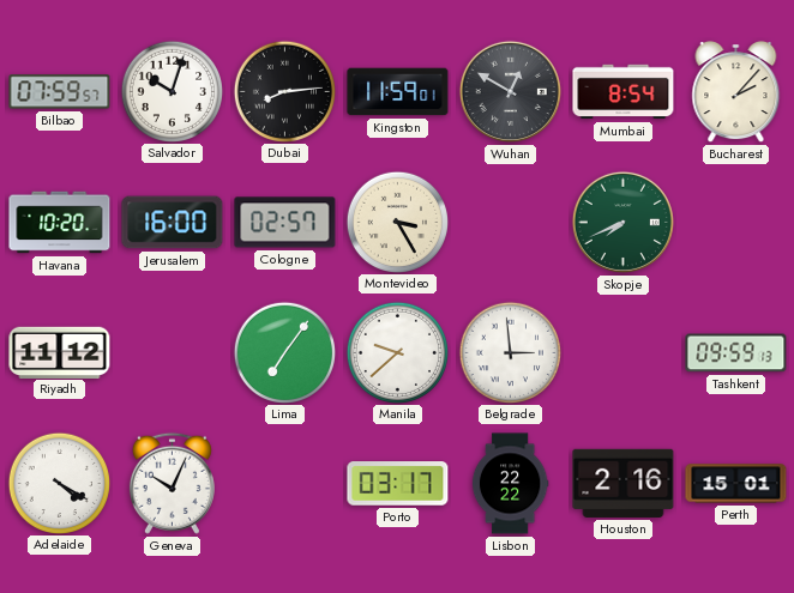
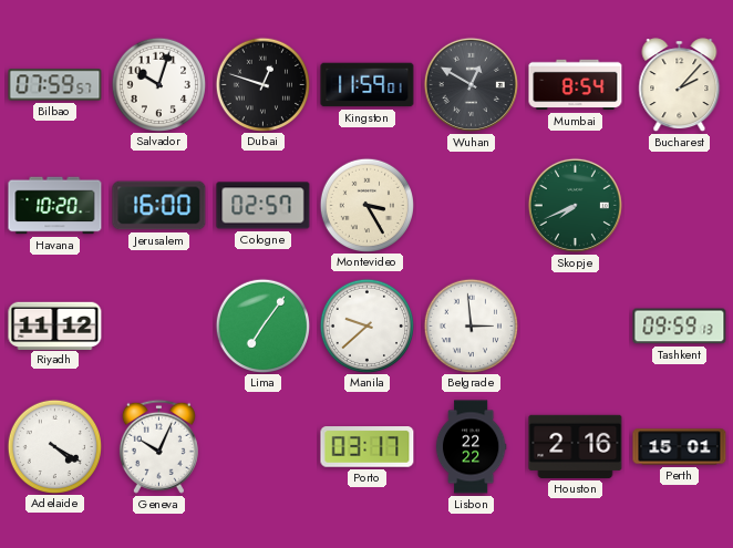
Dubai: 8:14 -> 12:48
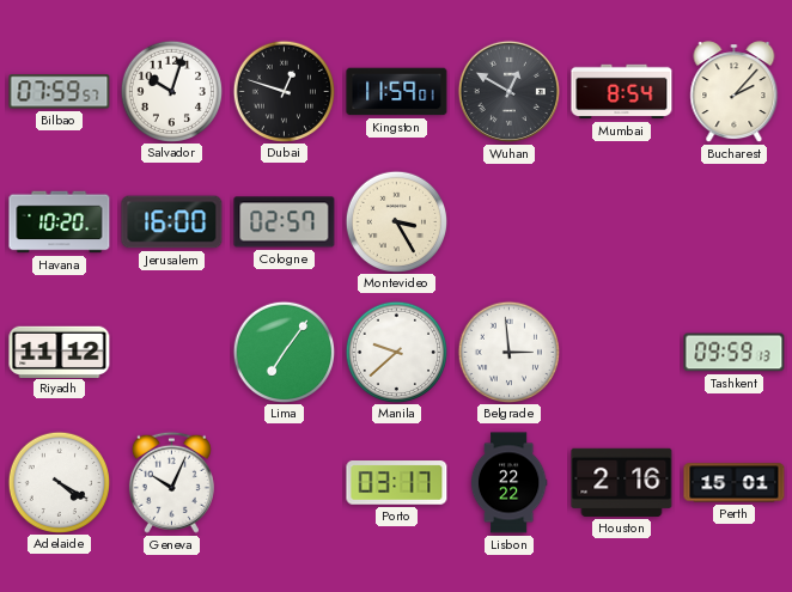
Skopje: 7:41 -> none
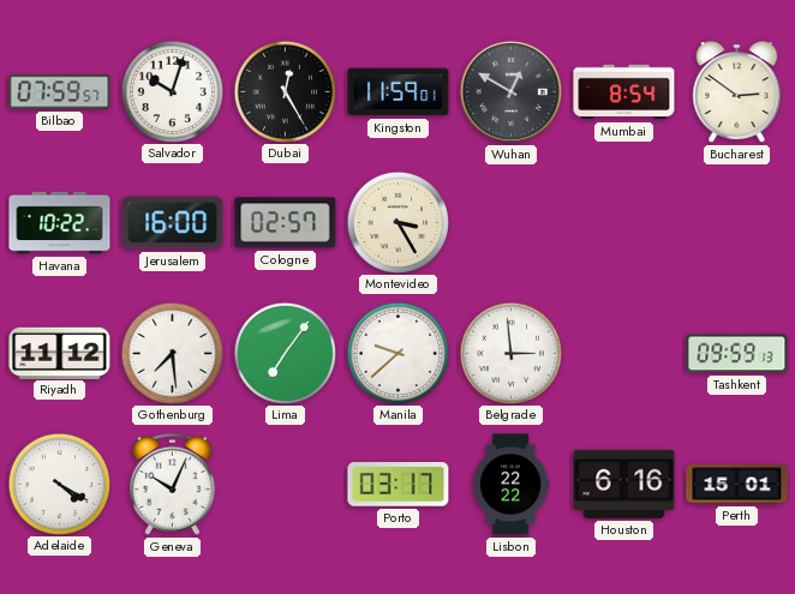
Dubai: 12:48 -> 12:25
Bucharest: 2:07 -> 2:51
Havana: 10:20 -> 10:22
Gothenburg: none -> 7:29
Houston: 2:16 -> 6:16
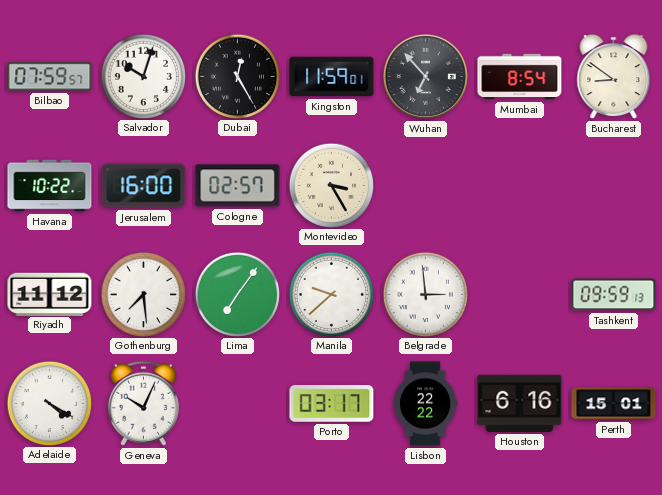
Wuhan: 12:50 -> 6:53
Bucharest: 2:51 -> 8:51
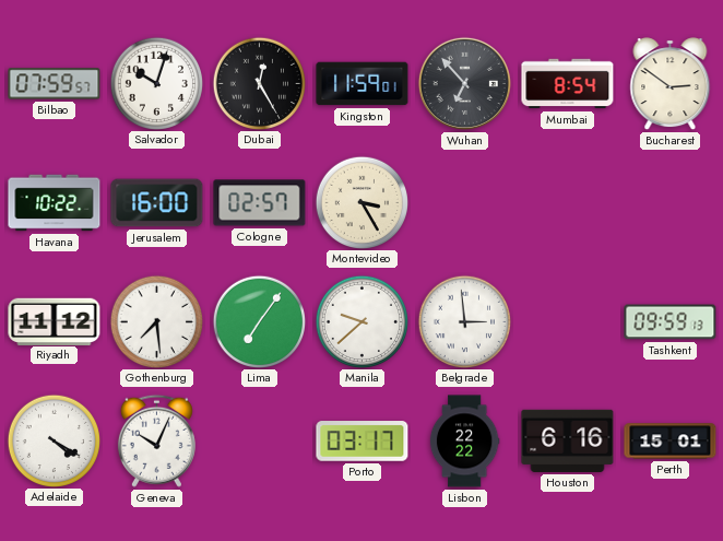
Bucharest: 8:51 -> 2:51
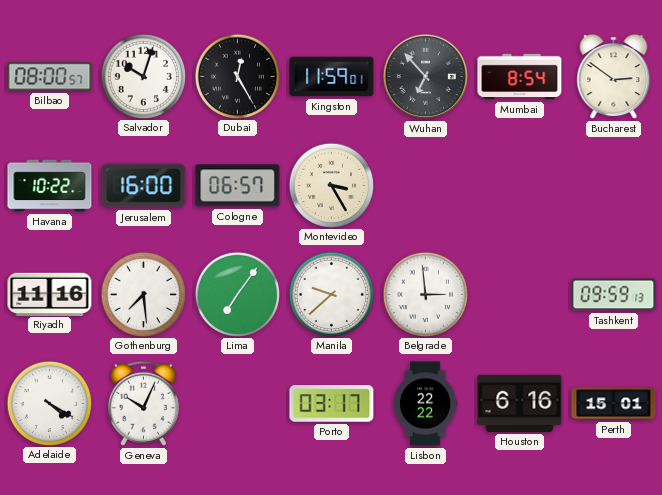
Bilbao: 07:59 -> 08:00
Cologne: 02:57 -> 06:57
Riyadh: 11:12 -> 11:16
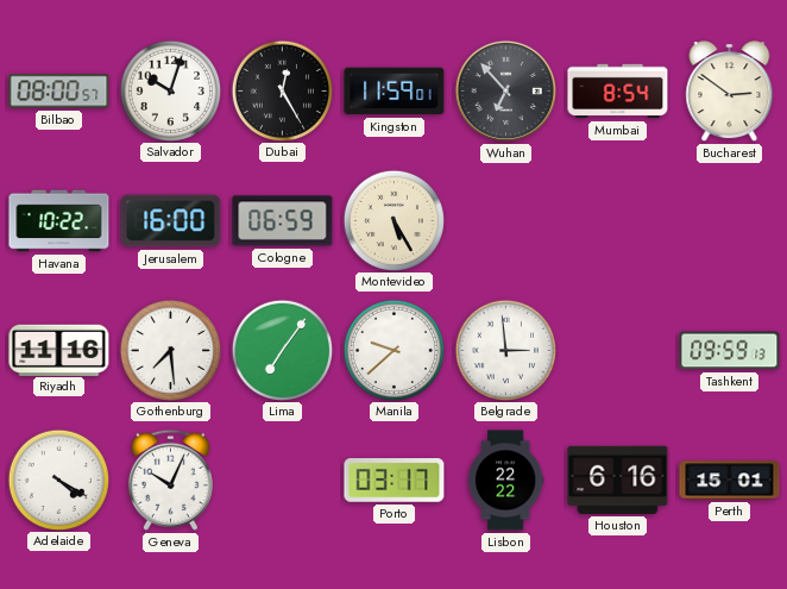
Cologne: 06:57 -> 06:59
Montevideo: 3:25 -> 5:25
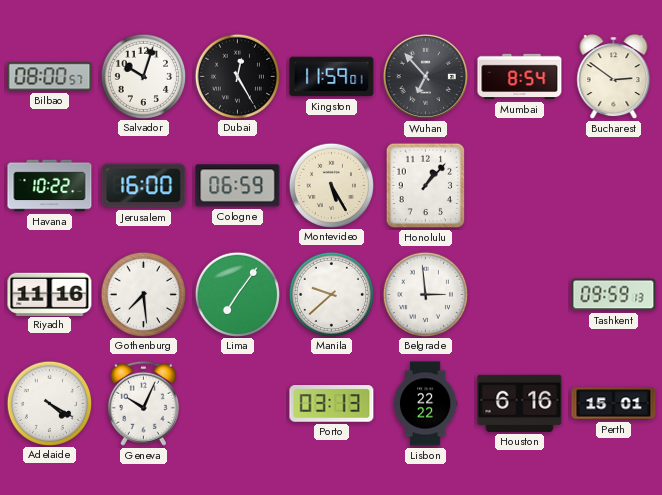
Honolulu: none -> 1:07
Porto: 03:17 -> 03:13
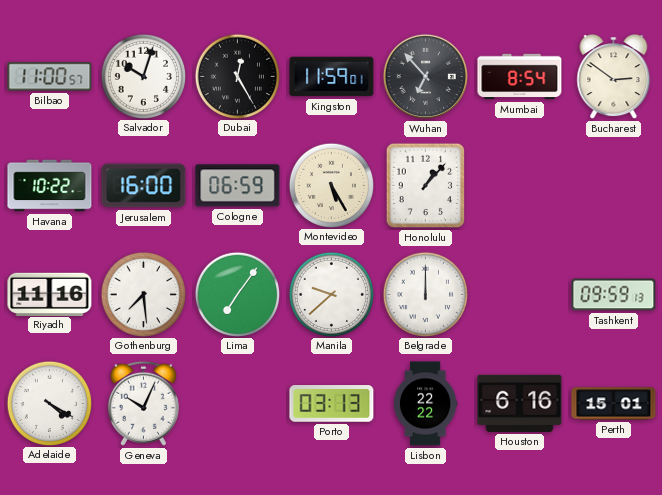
Bilbao: 08:00 -> 11:00
Belgrade: 2:59 -> 12:00
